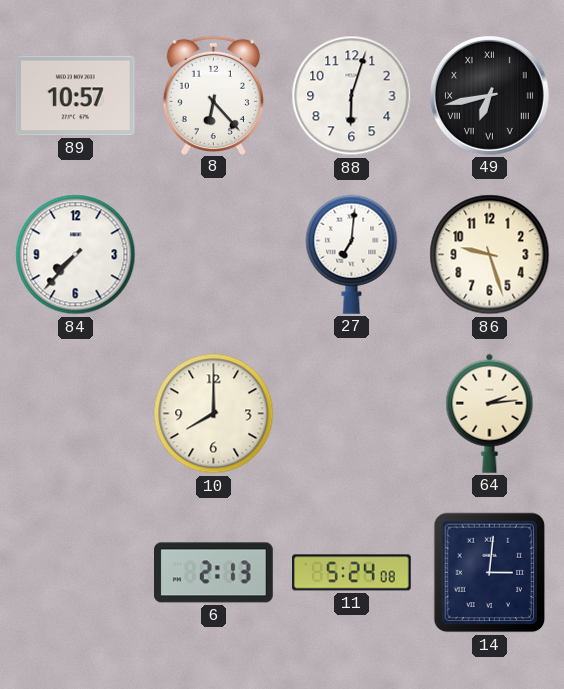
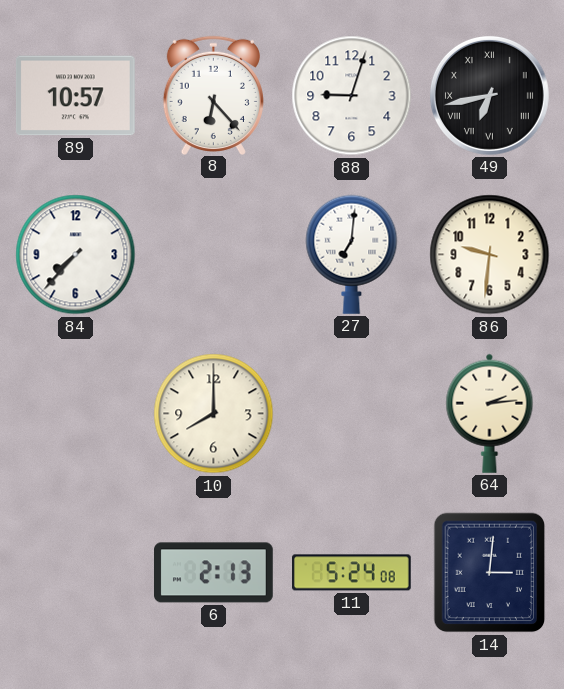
88: 6:03 -> 9:03
86: 9:27 -> 9:31
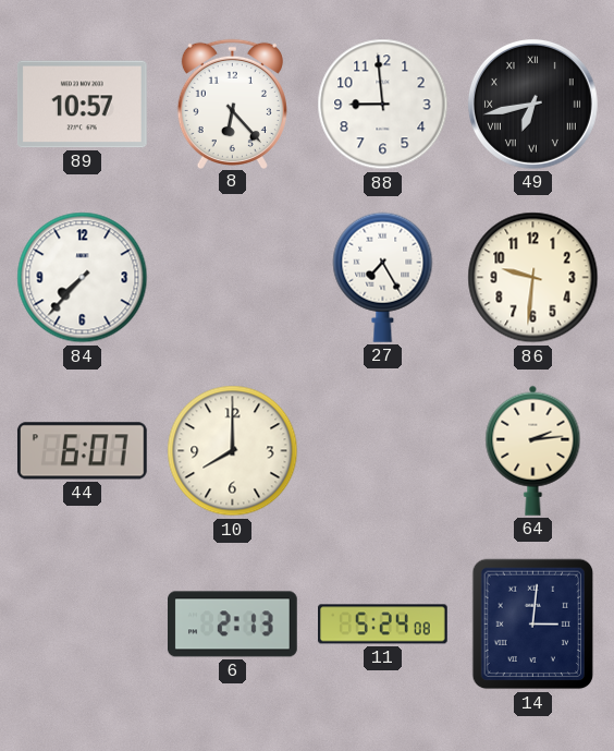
88: 9:03 -> 8:59
27: 7:01 -> 7:25
44: none -> 6:07
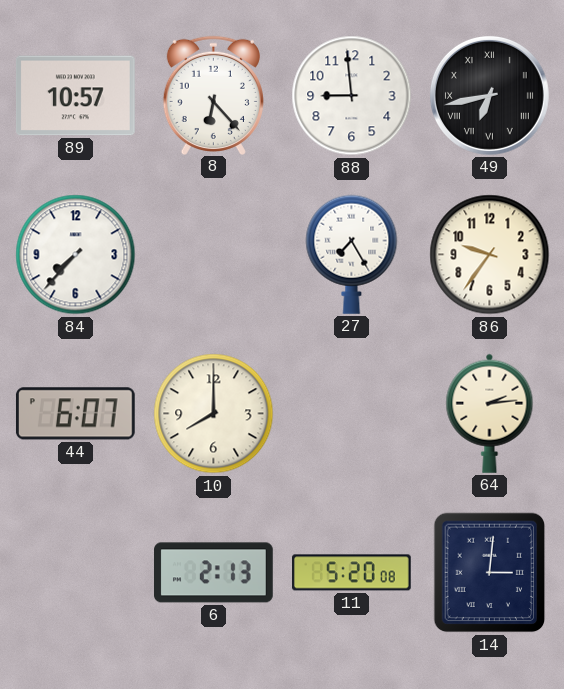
86: 9:31 -> 9:36
11: 5:24 -> 5:20
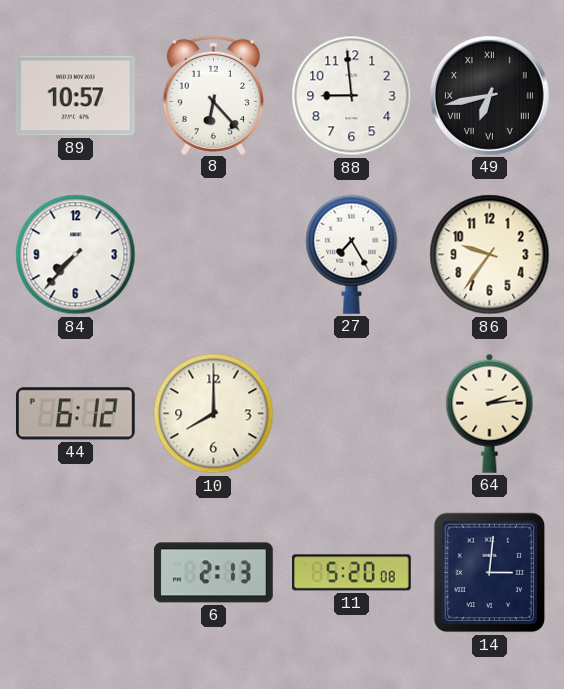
44: 6:07 -> 6:12
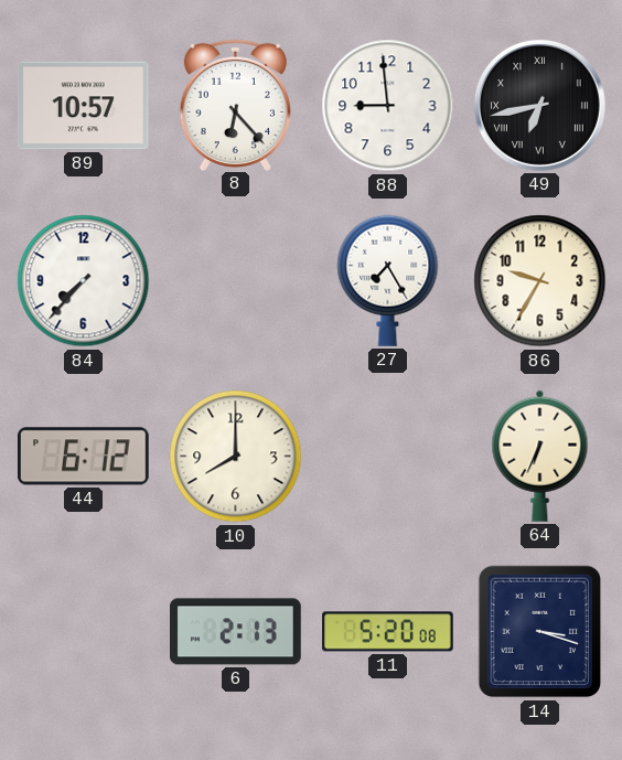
86: 9:36 -> 9:35
64: 2:14 -> 6:34
14: 3:01 -> 3:18
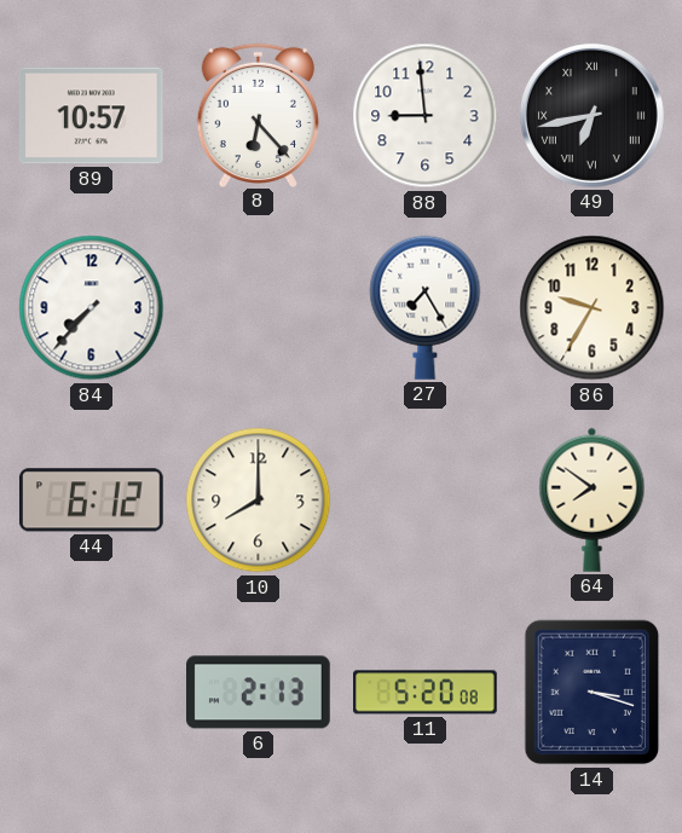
64: 6:34 -> 7:51
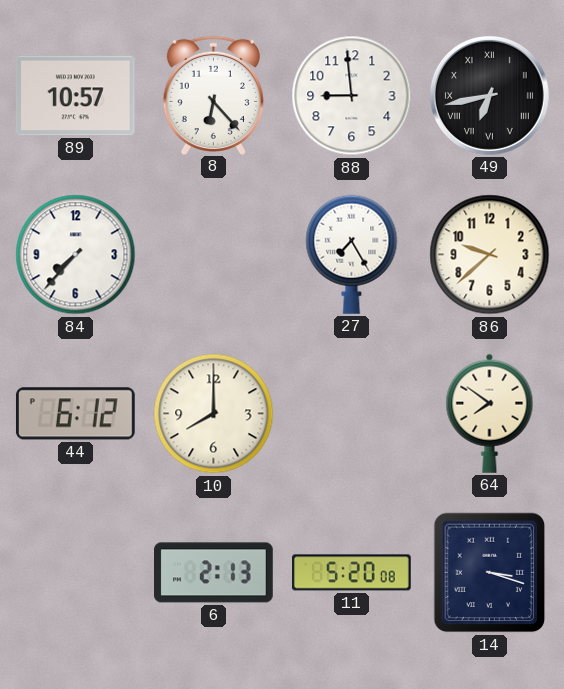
86: 9:35 -> 9:38
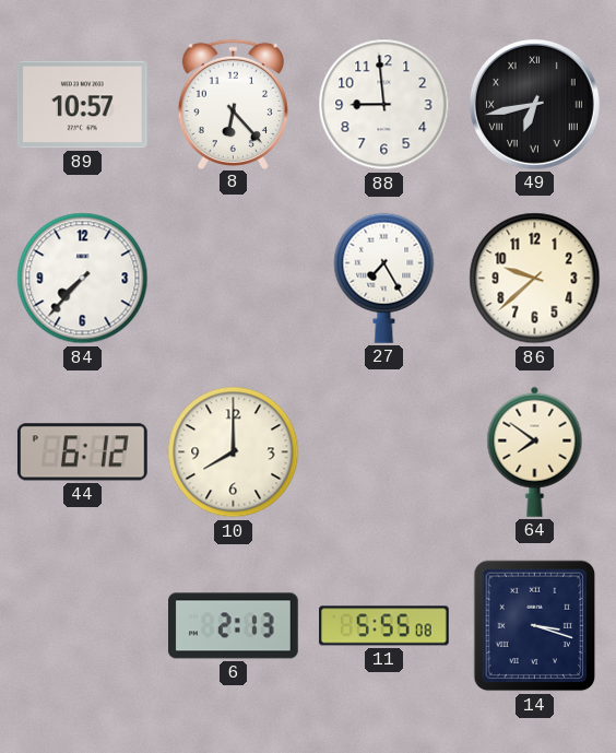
11: 5:20 -> 5:55
